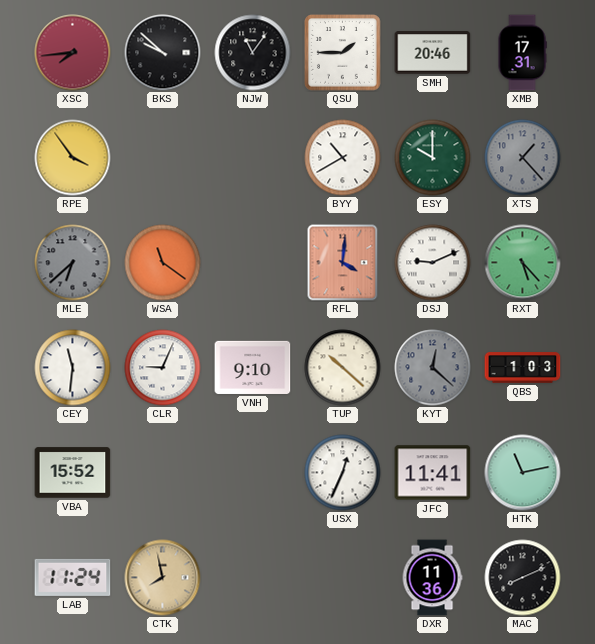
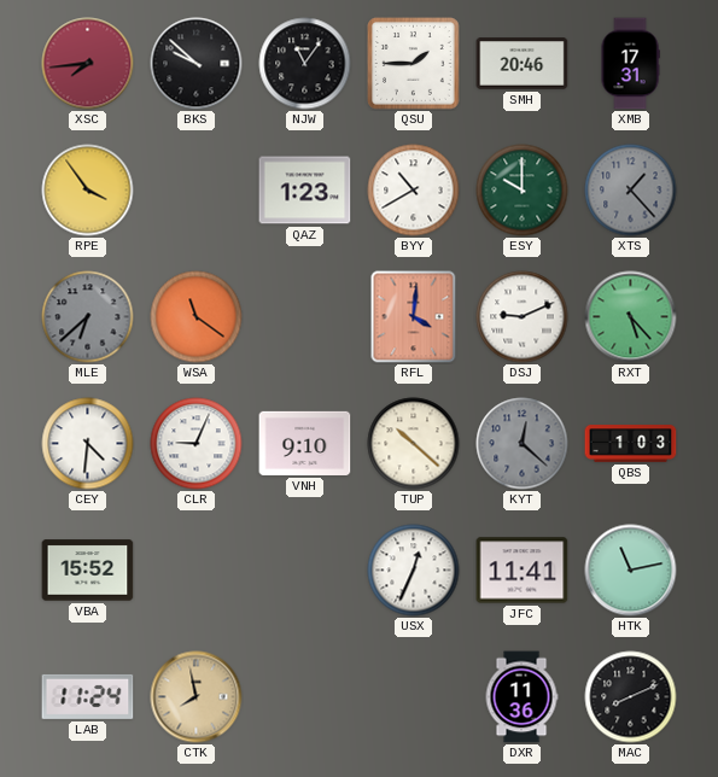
QAZ: none -> 1:23
CEY: 11:31 -> 4:31
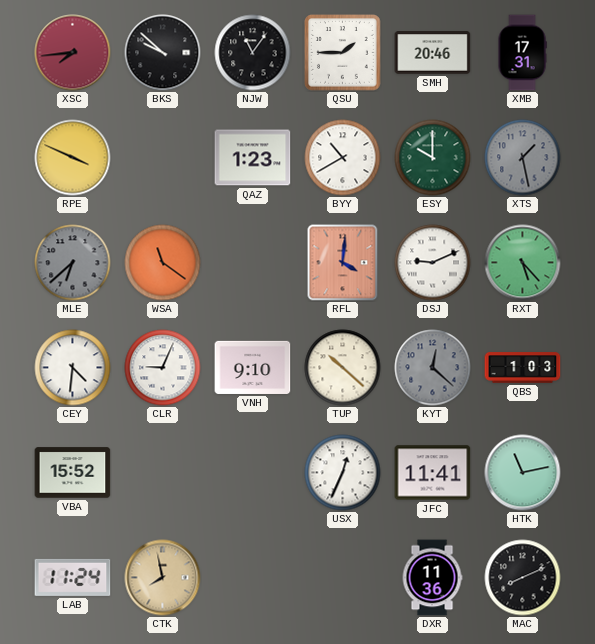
RPE: 3:54 -> 3:49
XTS: 1:23 -> 1:28
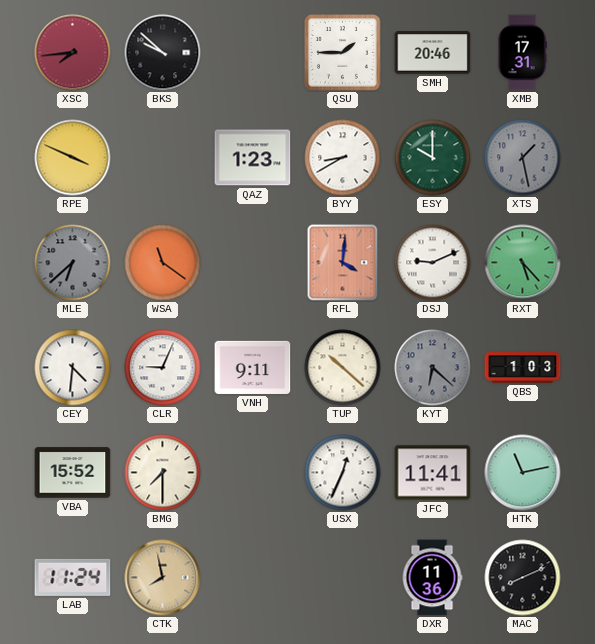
NJW: 11:06 -> none
BYY: 10:40 -> 8:40
VNH: 9:10 -> 9:11
KYT: 12:22 -> 6:22
BMG: none -> 7:30
